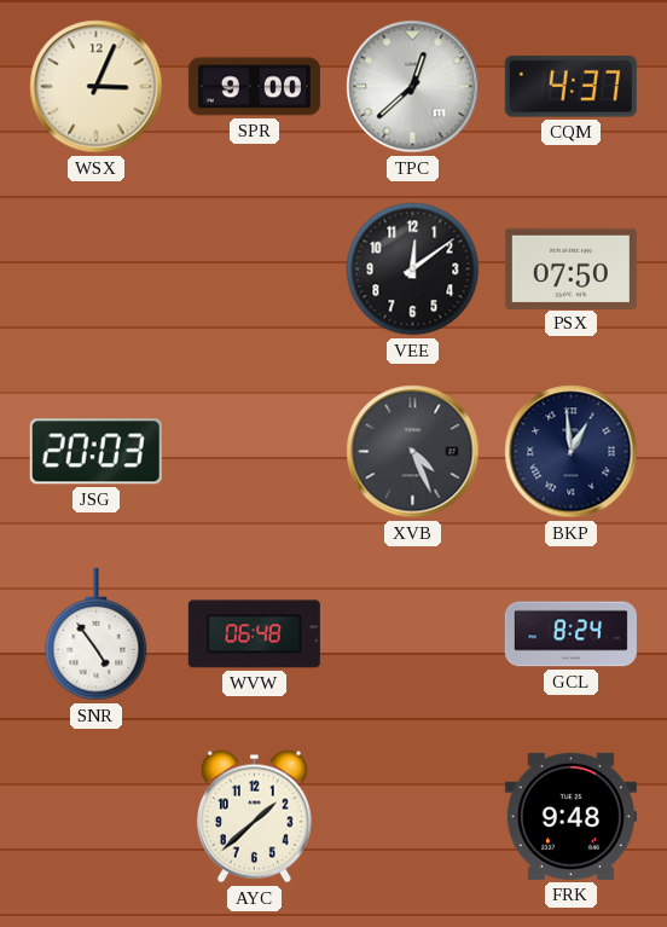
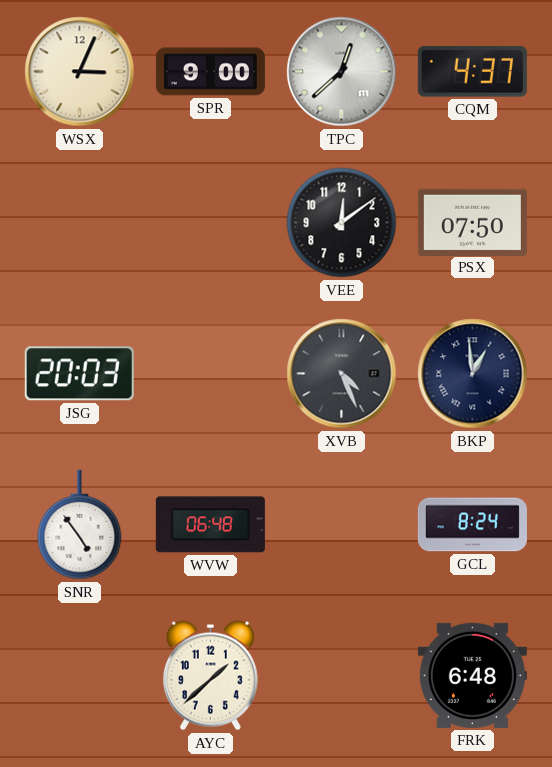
FRK: 9:48 -> 6:48
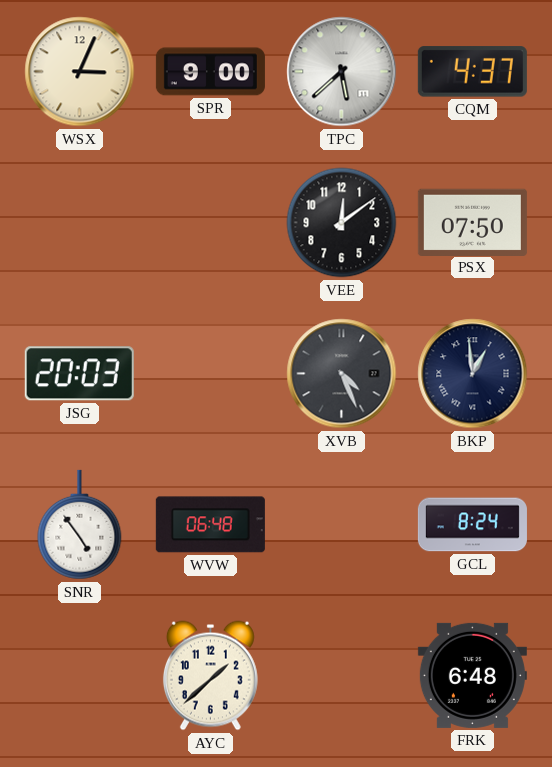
TPC: 12:38 -> 5:38
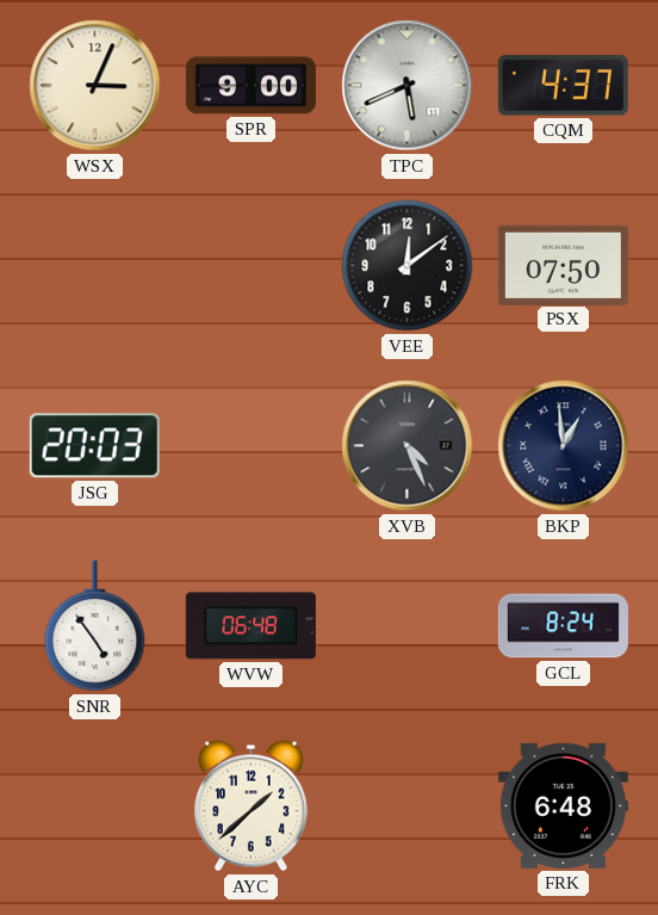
TPC: 5:38 -> 5:41
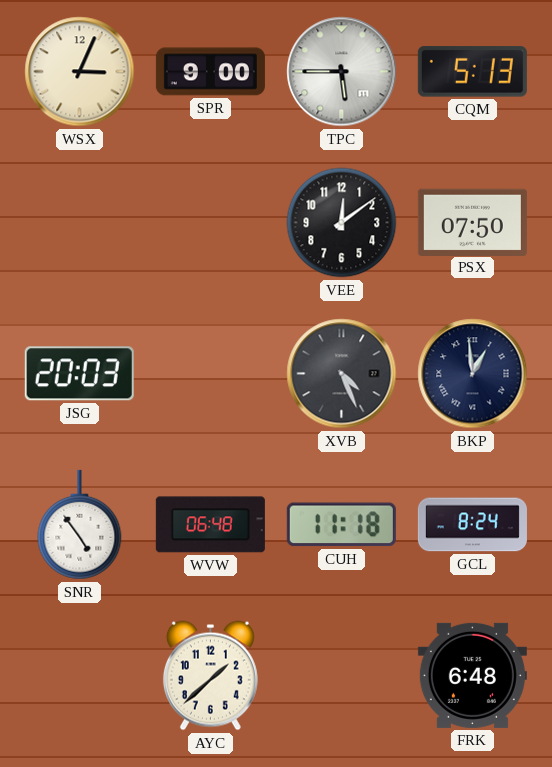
TPC: 5:41 -> 5:45
CQM: 4:37 -> 5:13
CUH: none -> 11:18
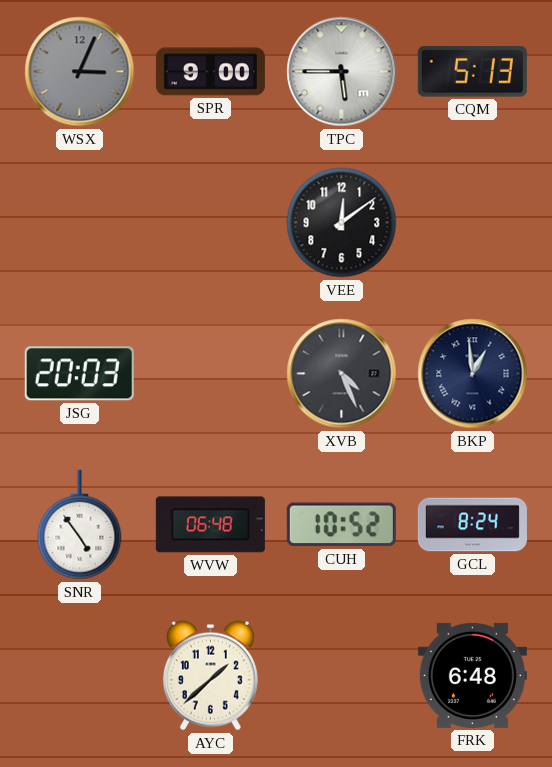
WSX dial: cream -> grey
PSX: 07:50 -> none
CUH: 11:18 -> 10:52
